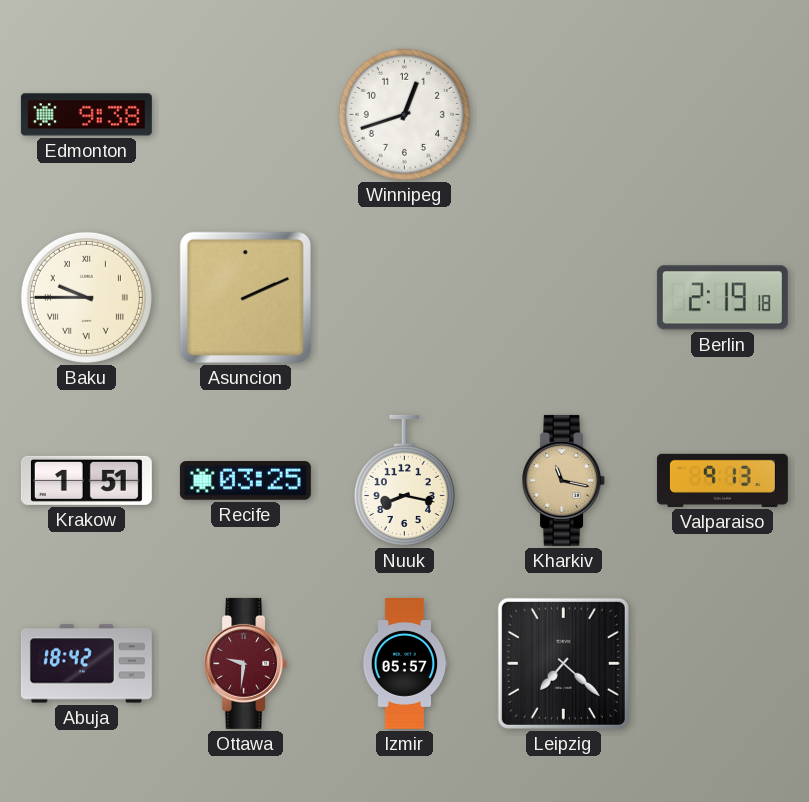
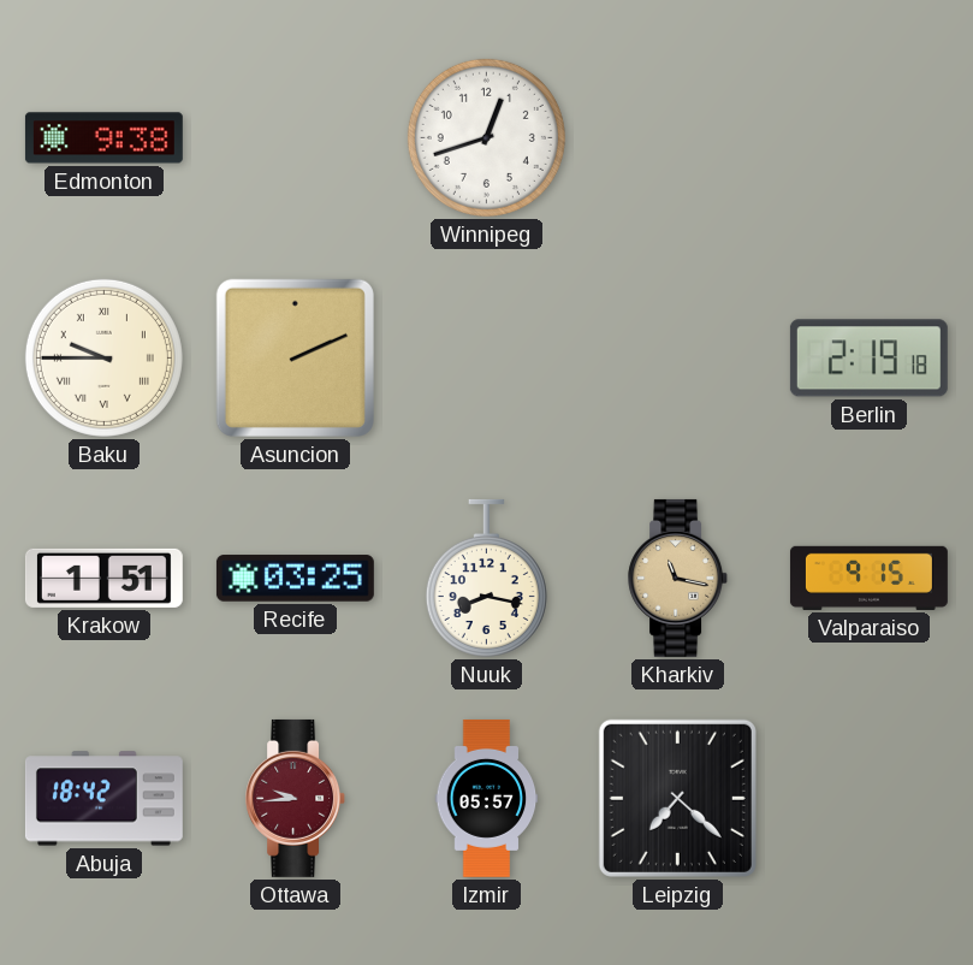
Valparaiso: 9:13 -> 9:15
Ottawa: 9:31 -> 9:44
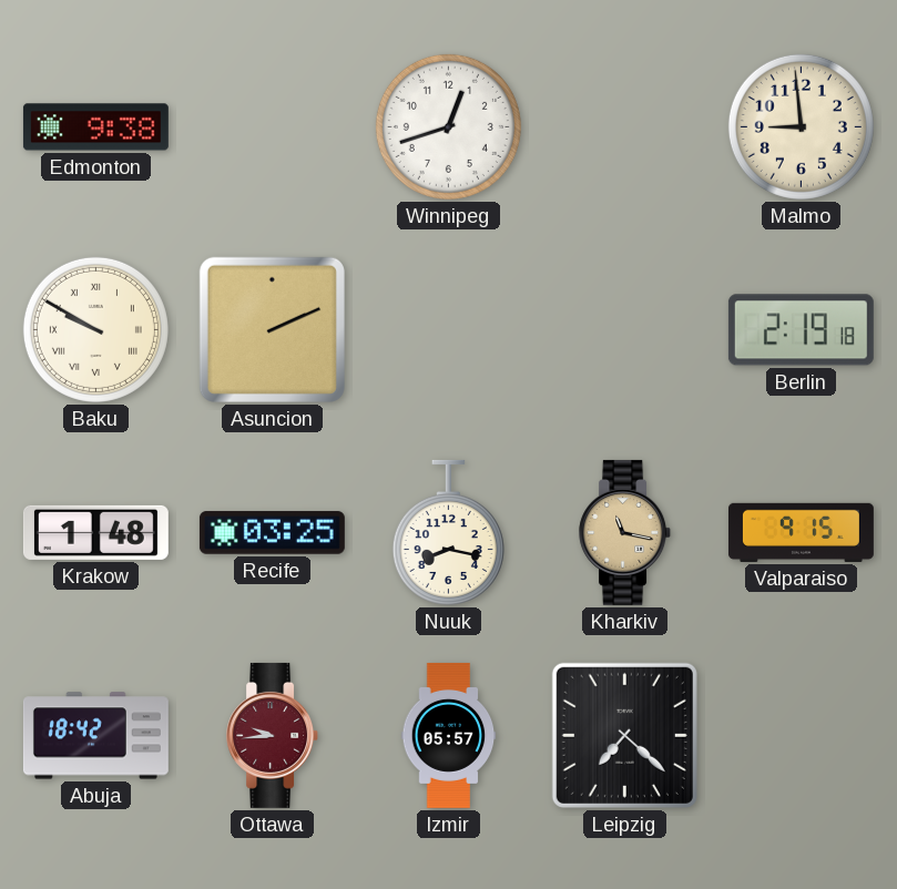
Malmo: none -> 8:59
Baku: 9:45 -> 9:50
Krakow: 1:51 -> 1:48
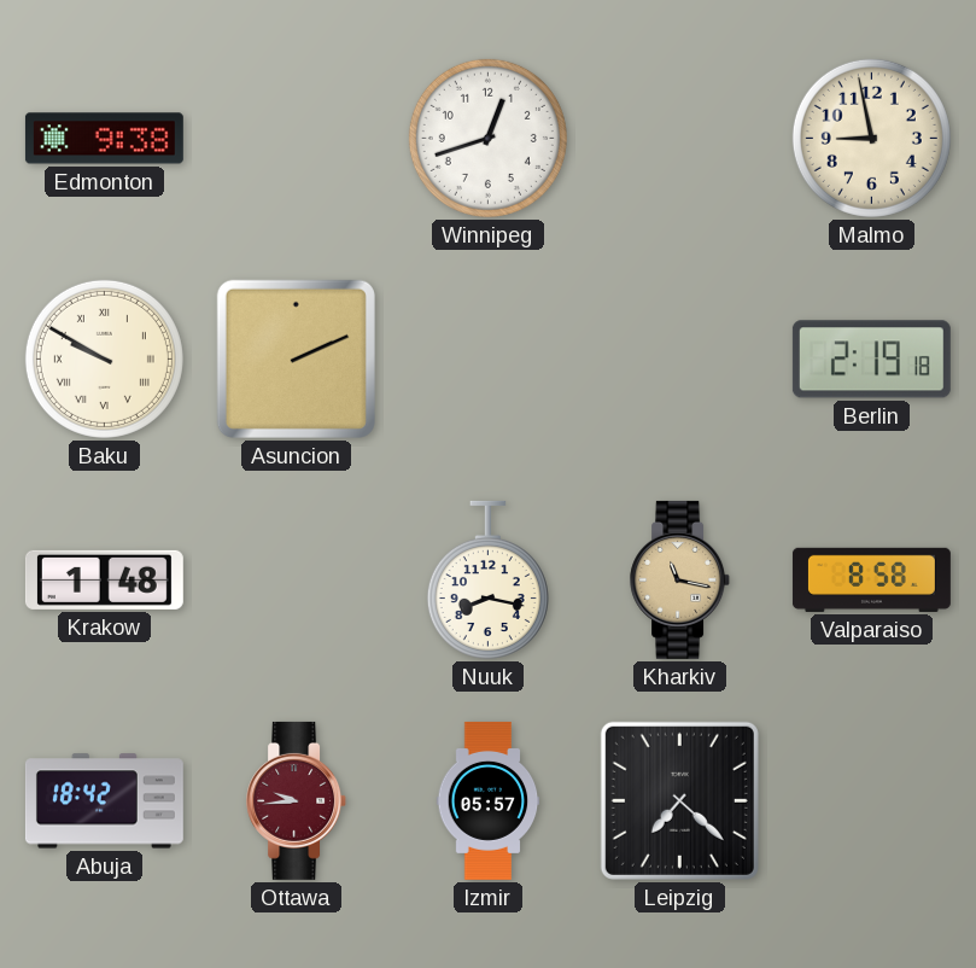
Malmo: 8:59 -> 8:58
Recife: 03:25 -> none
Valparaiso: 9:15 -> 8:58
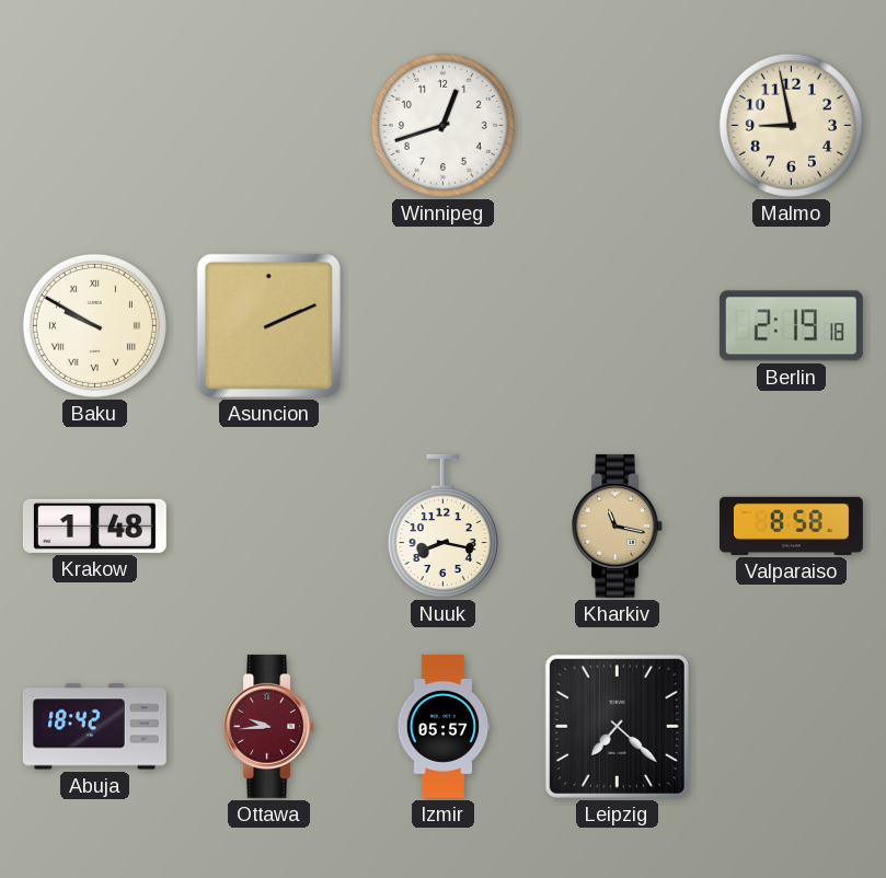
Edmonton: 9:38 -> none
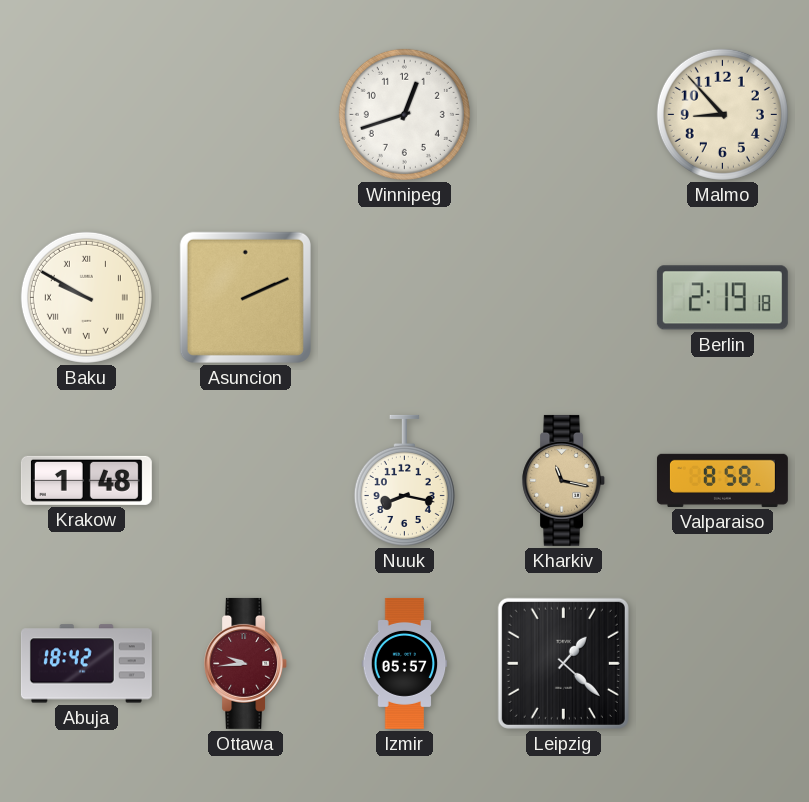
Malmo: 8:58 -> 8:53
Leipzig: 7:22 -> 1:22
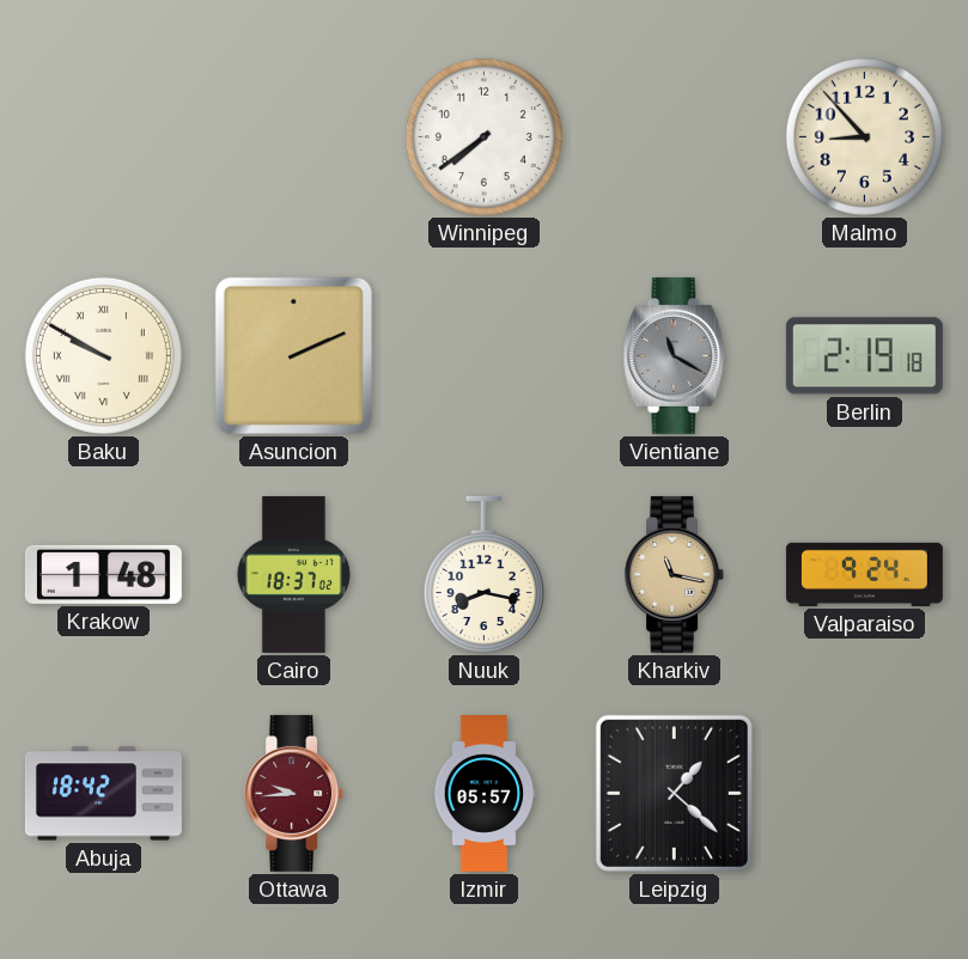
Winnipeg: 12:42 -> 7:39
Vientiane: none -> 11:20
Cairo: none -> 18:37
Valparaiso: 8:58 -> 9:24
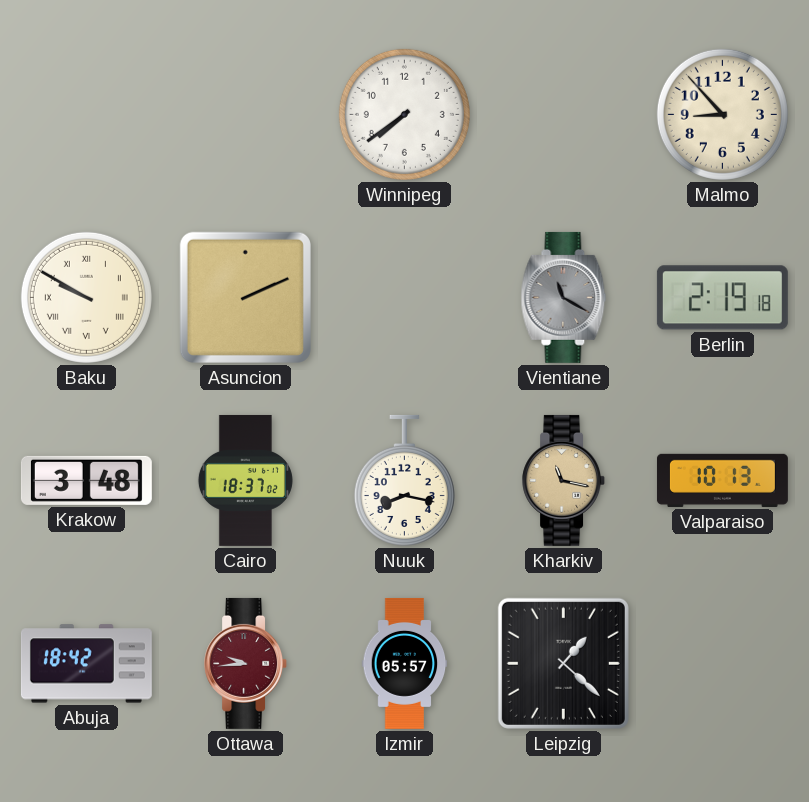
Krakow: 1:48 -> 3:48
Valparaiso: 9:24 -> 10:13
